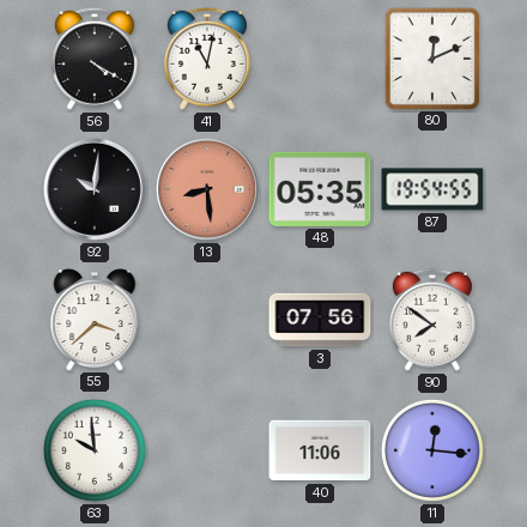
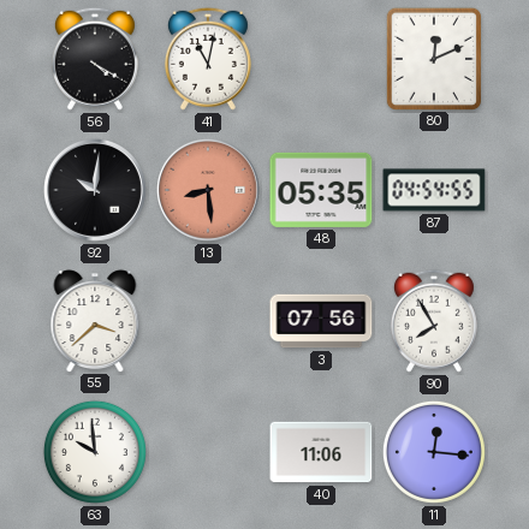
87: 19:54 -> 04:54
90: 7:51 -> 7:55
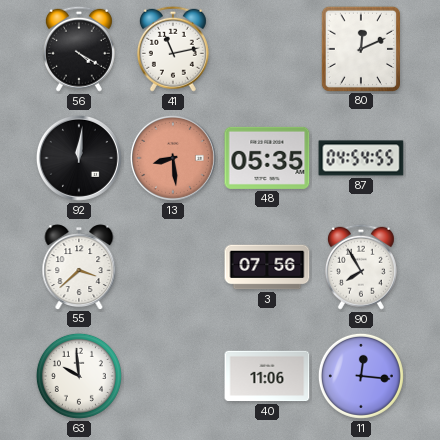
41: 11:02 -> 11:13
92: 10:01 -> 12:01
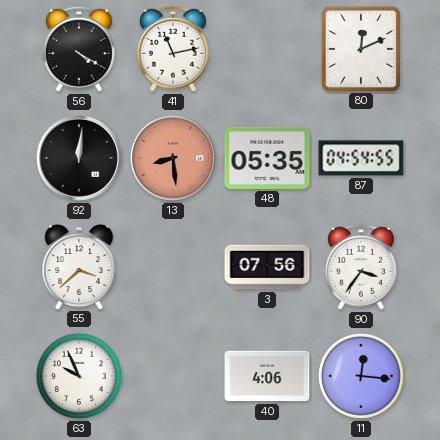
90: 7:55 -> 3:36
63: 9:59 -> 9:56
40: 11:06 -> 4:06
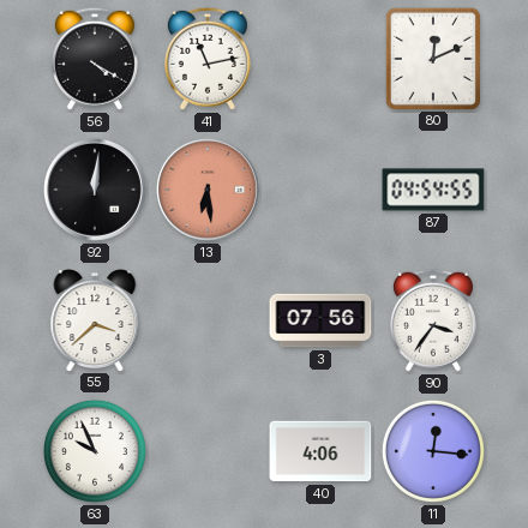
13: 8:29 -> 6:29
48: 05:35 -> none
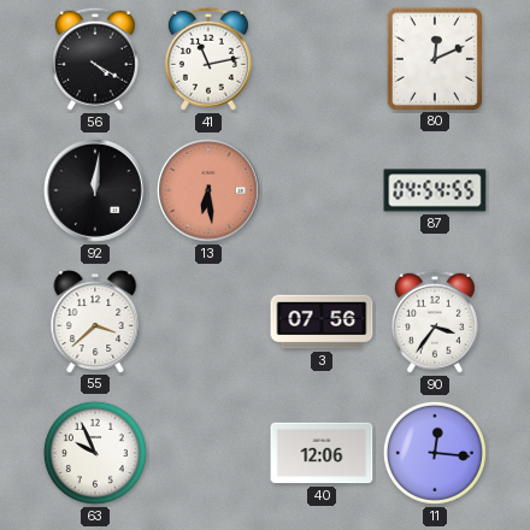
40: 4:06 -> 12:06
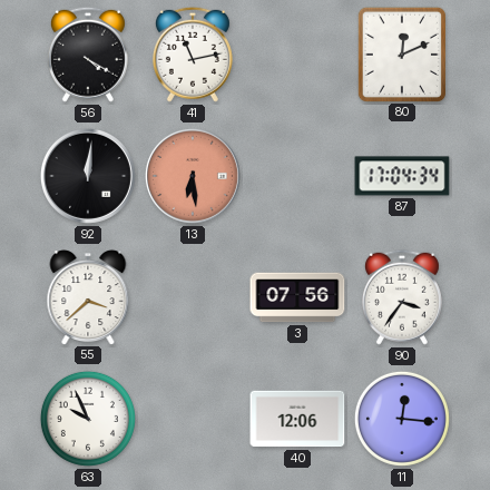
87: 04:54 -> 17:04
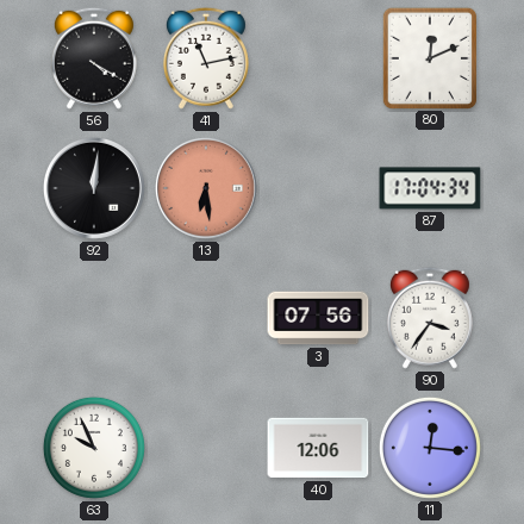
55: 3:38 -> none
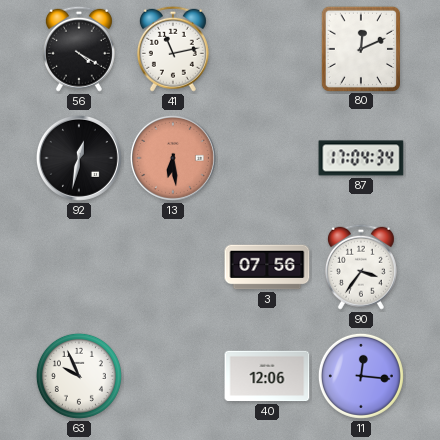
92: 12:01 -> 12:32
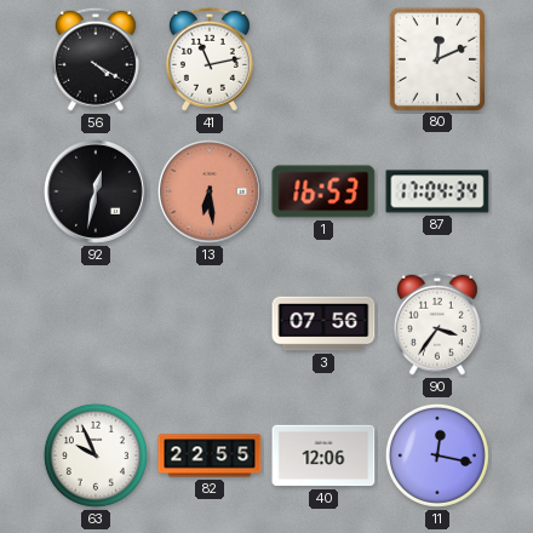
1: none -> 16:53
82: none -> 22:55
11: 12:16 -> 12:17
